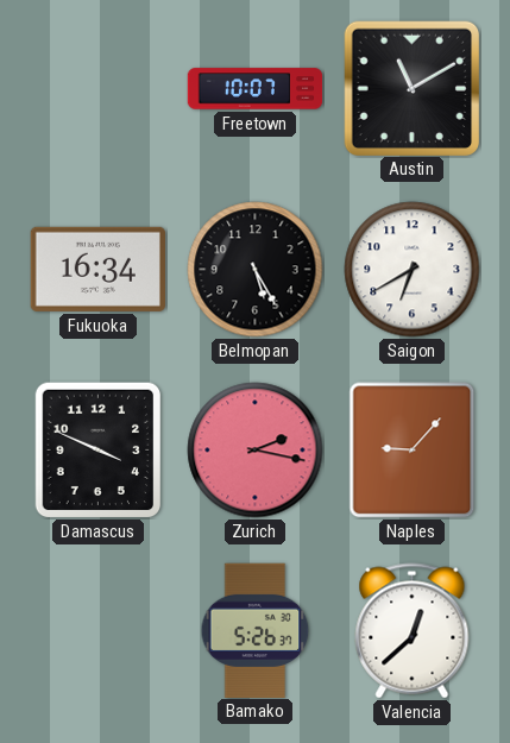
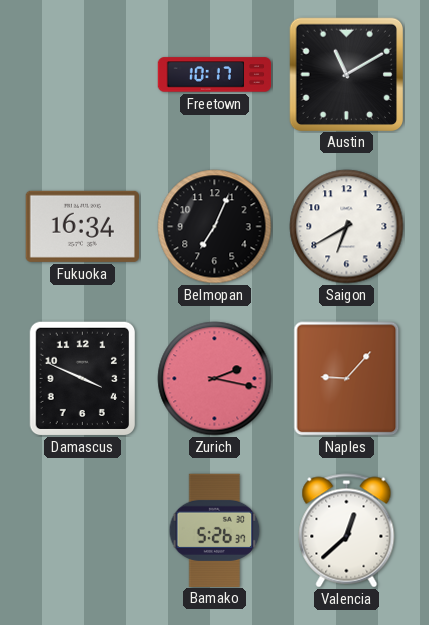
Freetown: 10:07 -> 10:17
Belmopan: 5:25 -> 7:04
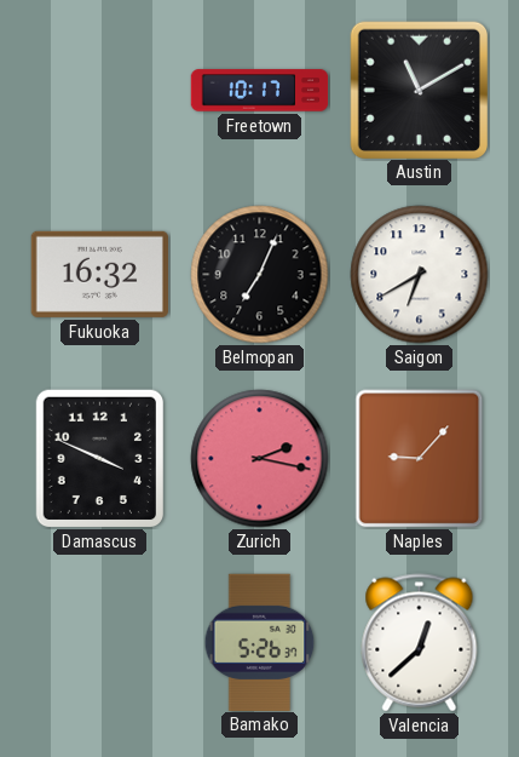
Fukuoka: 16:34 -> 16:32
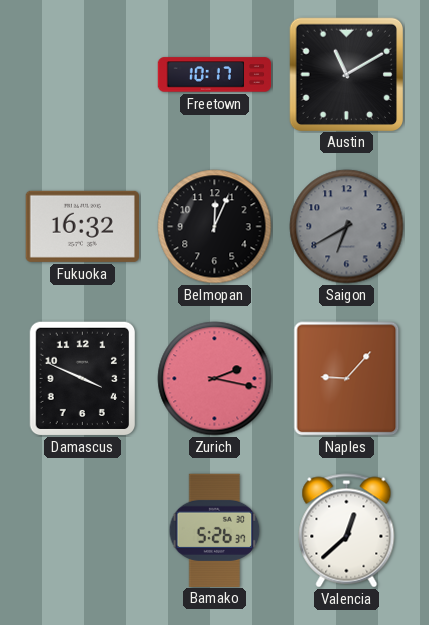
Belmopan: 7:04 -> 12:04
Saigon dial: white -> grey
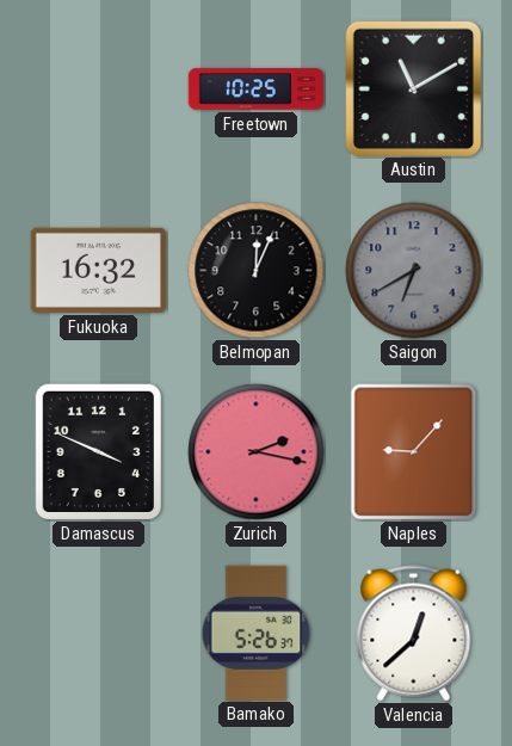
Freetown: 10:17 -> 10:25
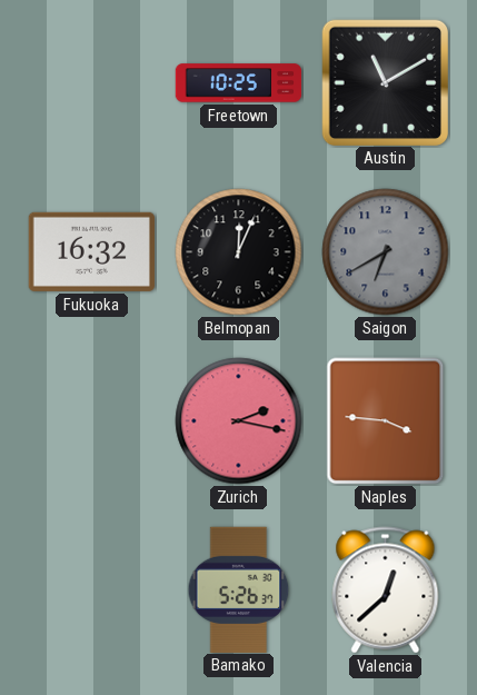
Damascus: 3:49 -> none
Naples: 9:07 -> 3:46
